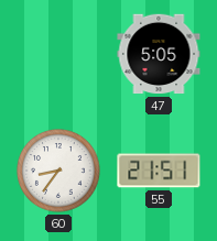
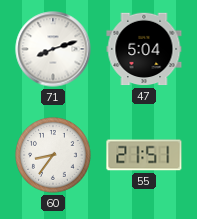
71: none -> 8:12
47: 5:05 -> 5:04
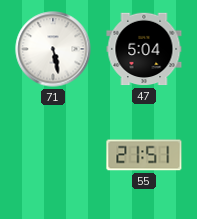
71: 8:12 -> 5:28
60: 8:36 -> none
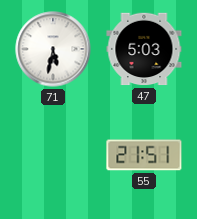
71: 5:28 -> 5:32
47: 5:04 -> 5:03
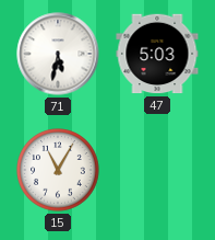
15: none -> 11:05
55: 21:51 -> none
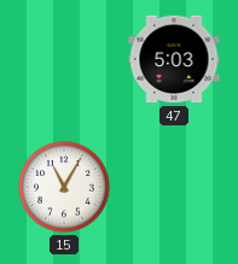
71: 5:32 -> none
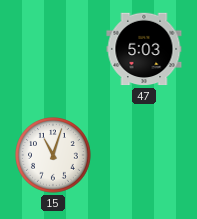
15: 11:05 -> 11:03
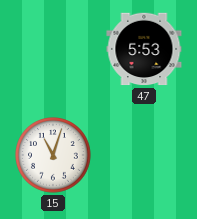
47: 5:03 -> 5:53
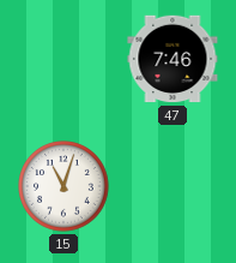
47: 5:53 -> 7:46
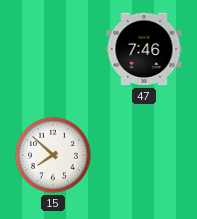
15: 11:03 -> 7:52
